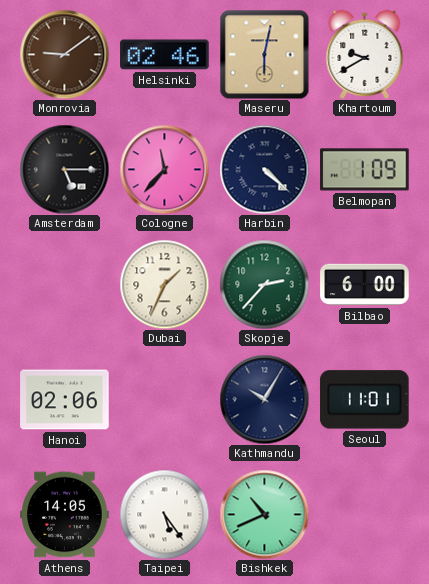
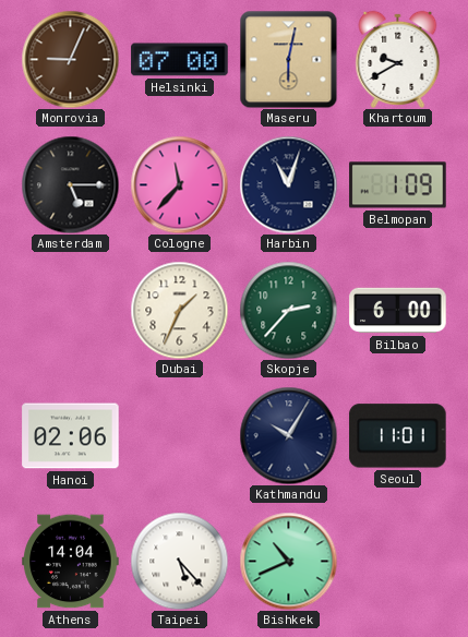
Monrovia: 9:09 -> 9:04
Helsinki: 02:46 -> 07:00
Harbin: 4:22 -> 11:03
Athens: 14:05 -> 14:04
Taipei: 5:24 -> 5:23
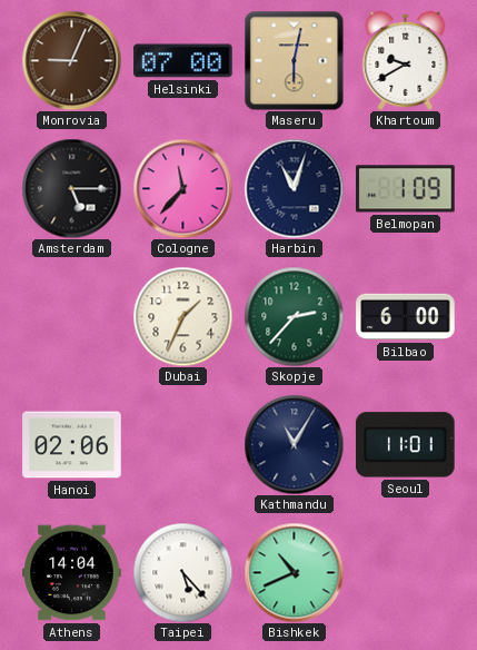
Kathmandu: 10:05 -> 11:05
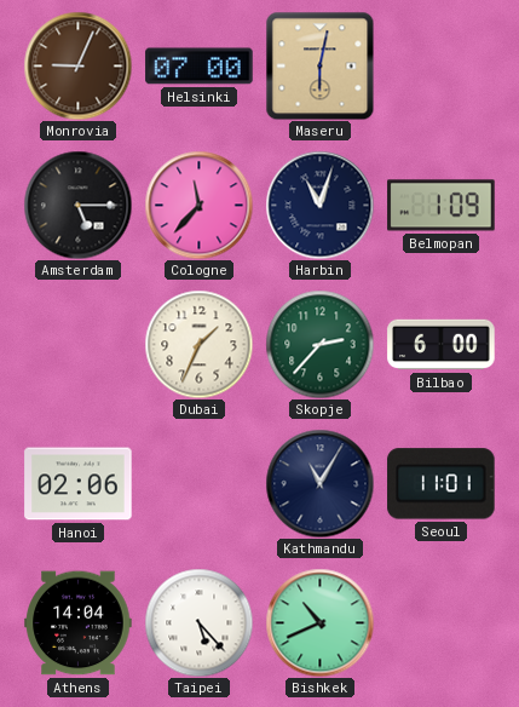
Khartoum: 9:40 -> none
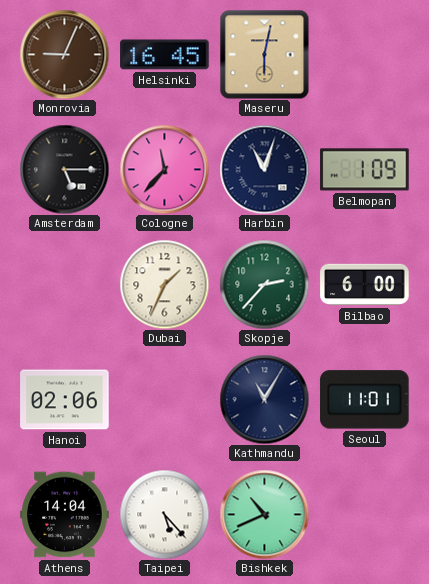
Helsinki: 07:00 -> 16:45
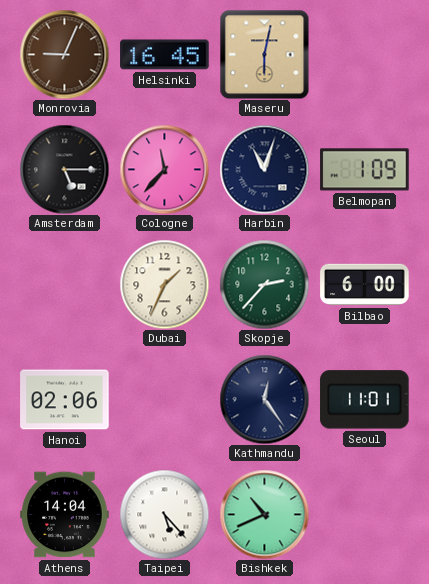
Kathmandu: 11:05 -> 12:24
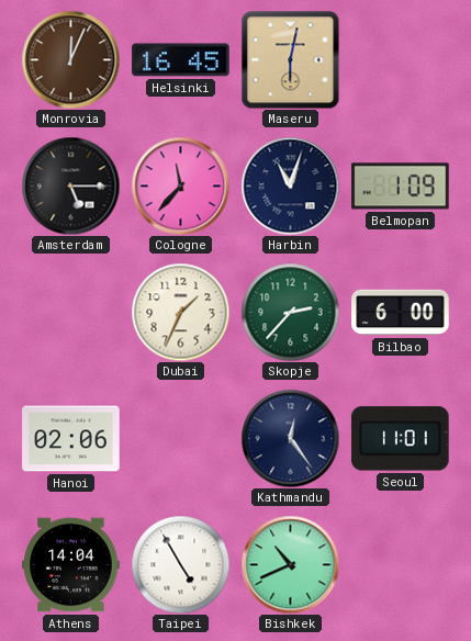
Monrovia: 9:04 -> 12:04
Taipei: 5:23 -> 4:55
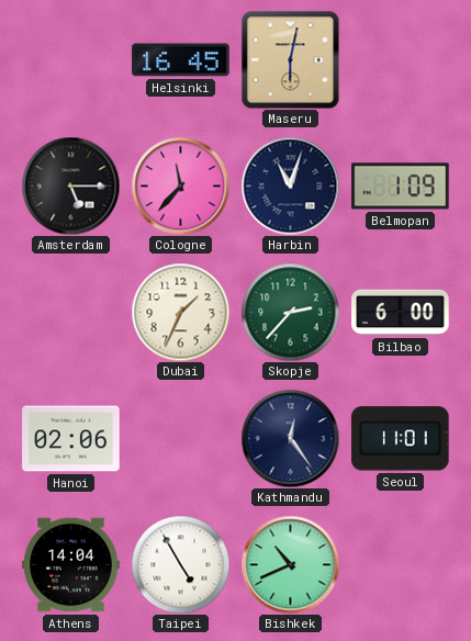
Monrovia: 12:04 -> none
